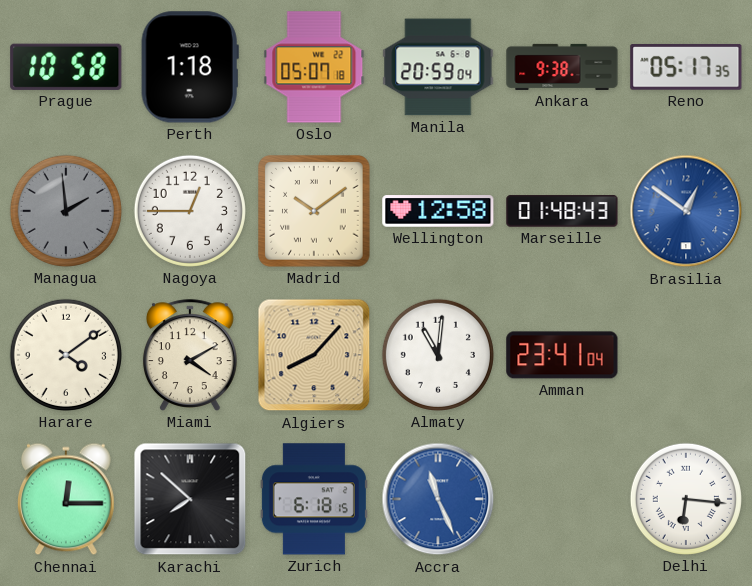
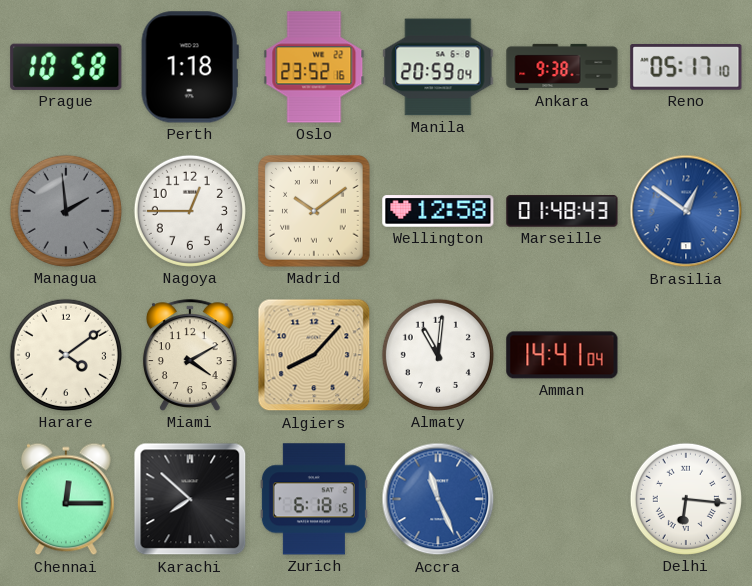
Oslo: 05:07 -> 23:52
Reno: 05:17:35 -> 05:17:10
Amman: 23:41 -> 14:41
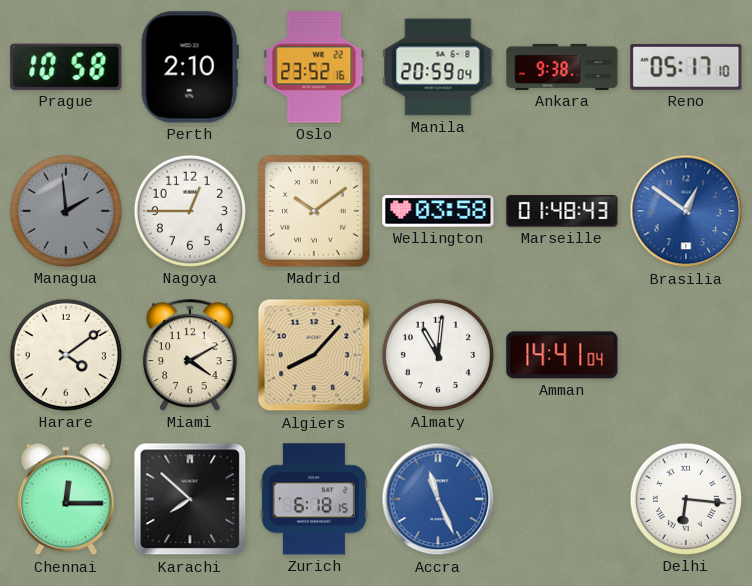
Perth: 1:18 -> 2:10
Wellington: 12:58 -> 03:58
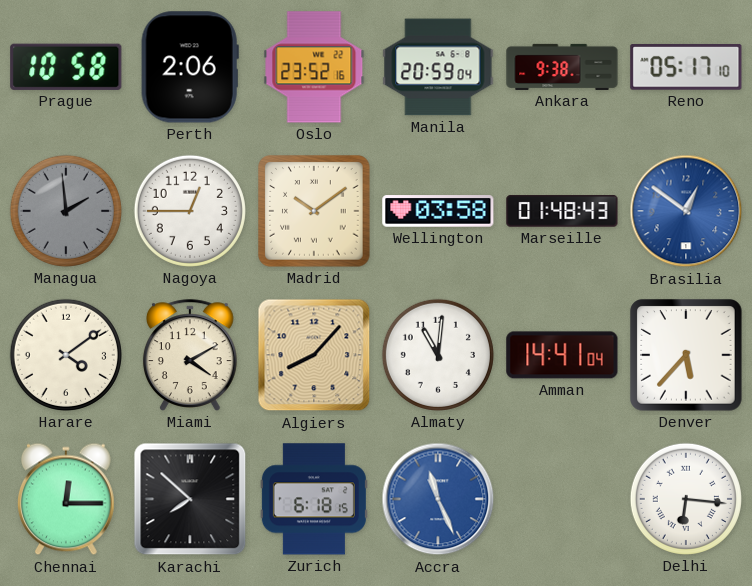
Perth: 2:10 -> 2:06
Denver: none -> 5:37
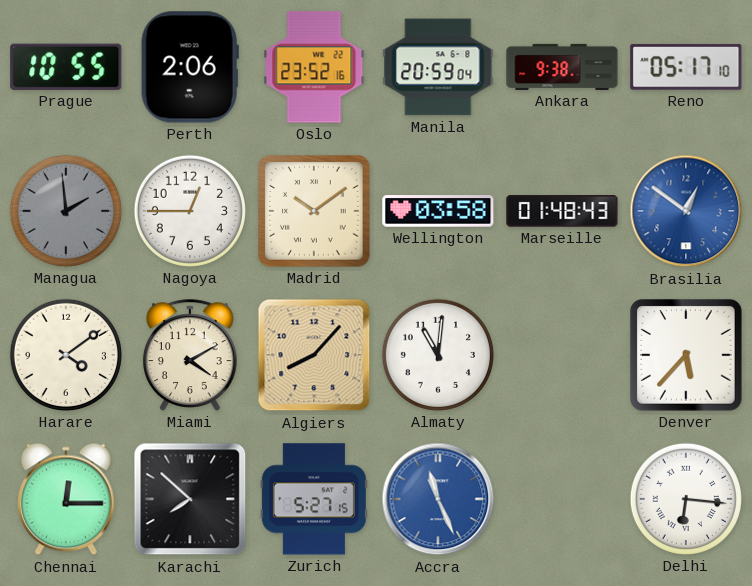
Prague: 10:58 -> 10:55
Amman: 14:41 -> none
Zurich: 6:18 -> 5:27
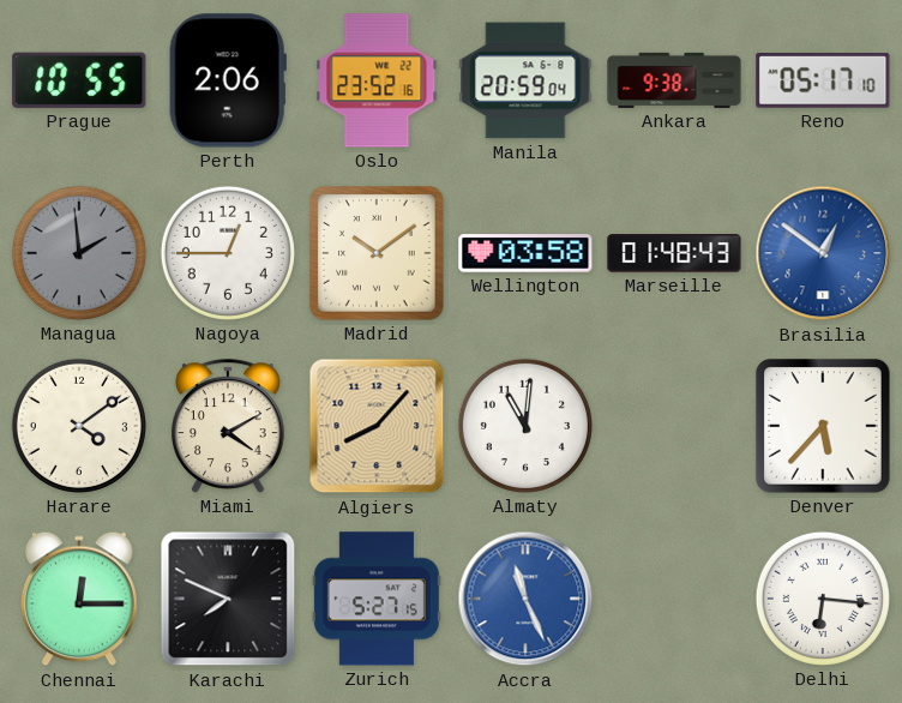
Karachi: 7:52 -> 7:49
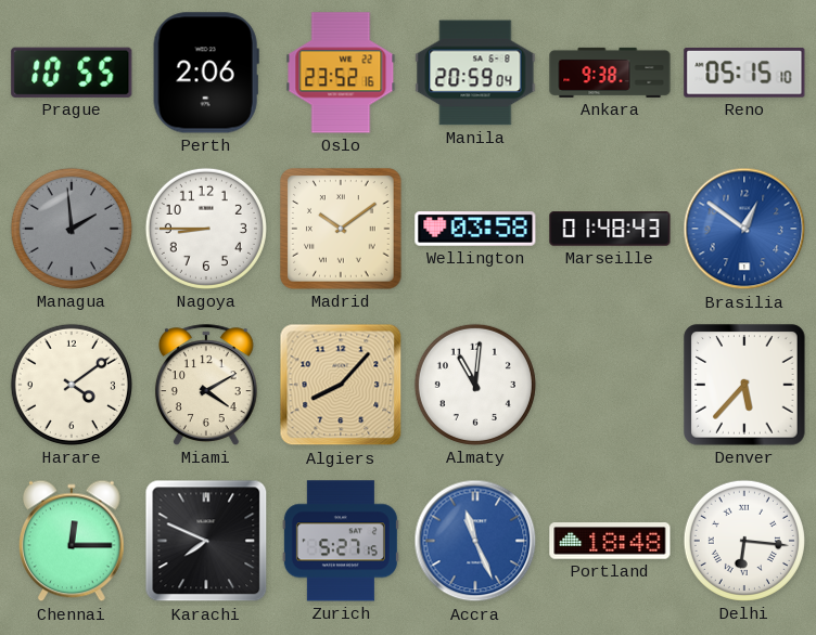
Reno: 05:17 -> 05:15
Nagoya: 12:45 -> 8:45
Portland: none -> 18:48
